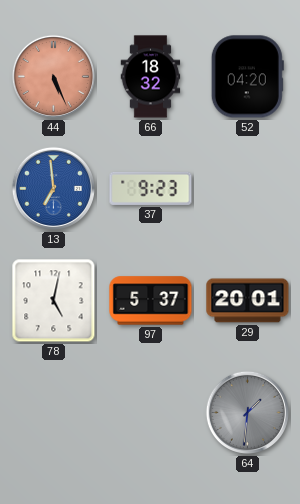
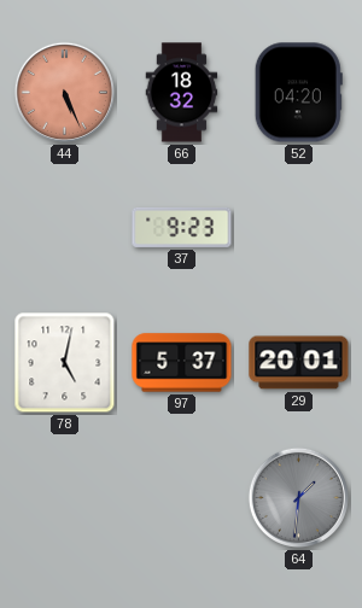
13: 6:59 -> none
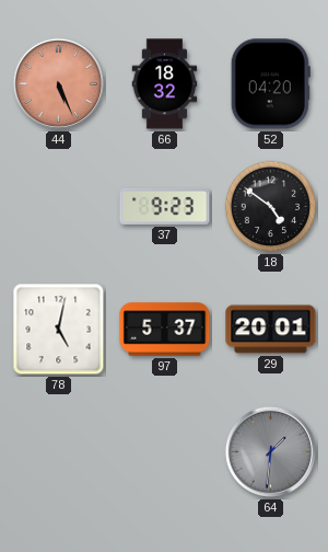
18: none -> 4:51
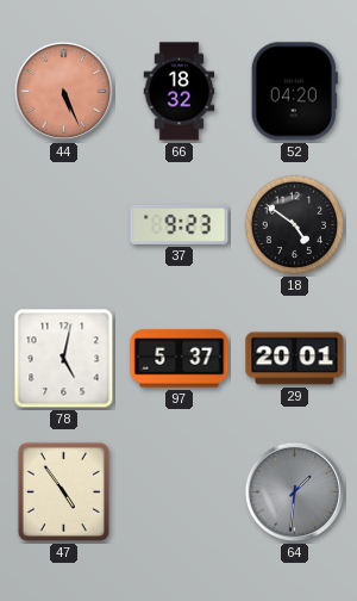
47: none -> 4:54
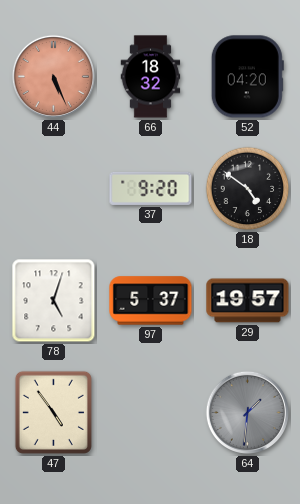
37: 9:23 -> 9:20
78: 5:02 -> 5:03
29: 20:01 -> 19:57
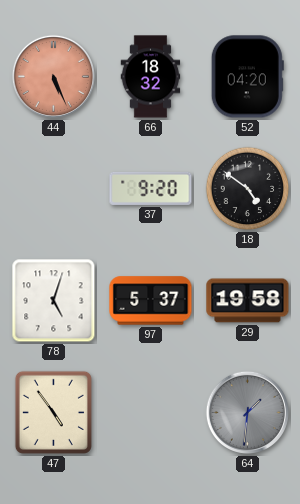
29: 19:57 -> 19:58
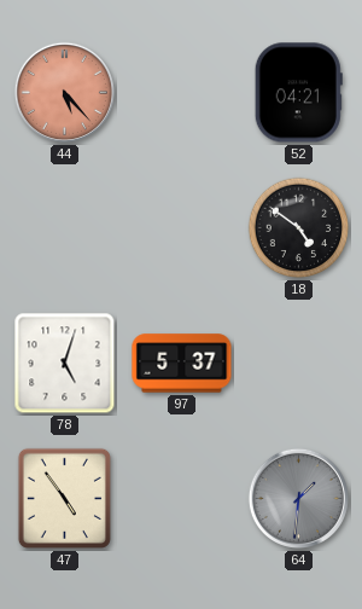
44: 5:26 -> 5:23
66: 18:32 -> none
52: 04:20 -> 04:21
37: 9:20 -> none
29: 19:58 -> none
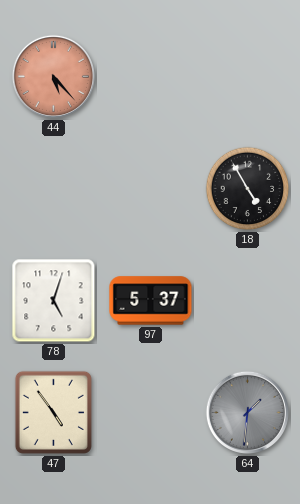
52: 04:21 -> none
18: 4:51 -> 4:55
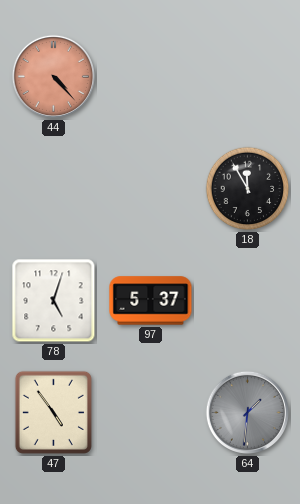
44: 5:23 -> 4:23
18: 4:55 -> 11:55
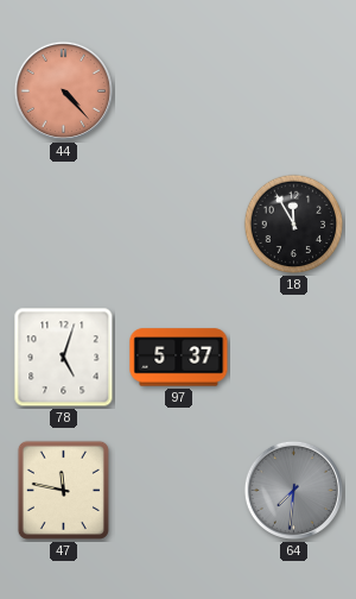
47: 4:54 -> 11:47
64: 1:31 -> 7:31
